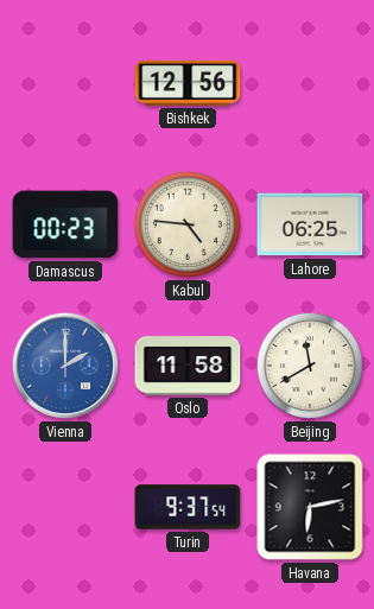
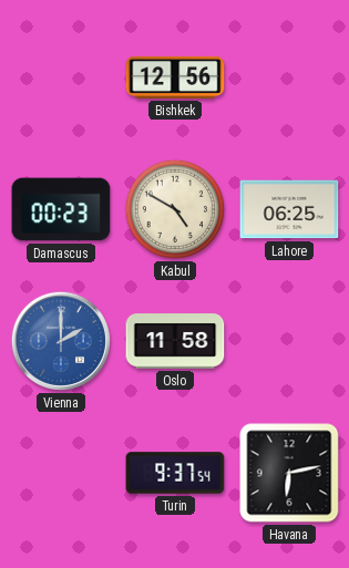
Kabul: 4:46 -> 4:50
Beijing: 11:40 -> none
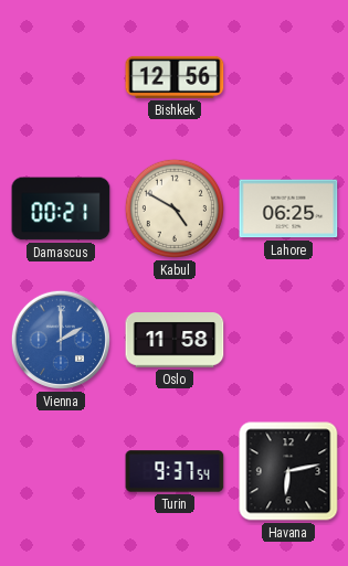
Damascus: 00:23 -> 00:21
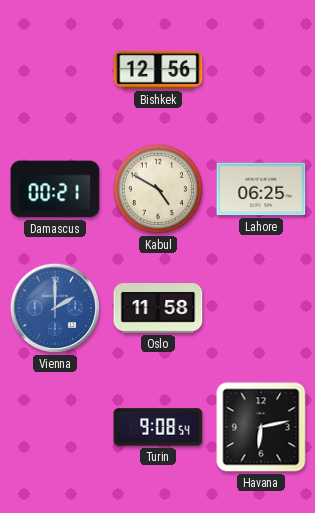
Turin: 9:37 -> 9:08
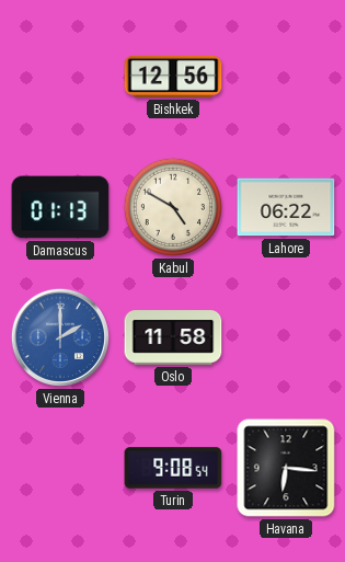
Damascus: 00:21 -> 01:13
Lahore: 06:25 -> 06:22
Havana: 6:13 -> 6:16
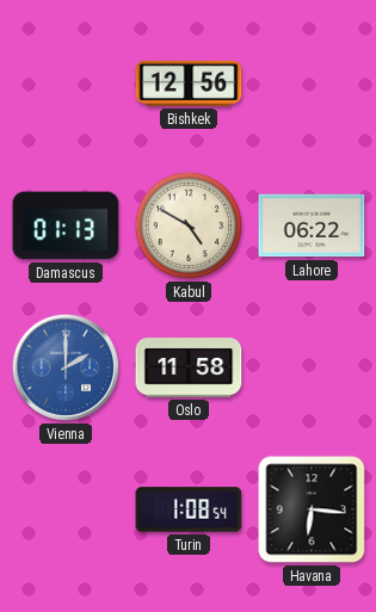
Turin: 9:08 -> 1:08
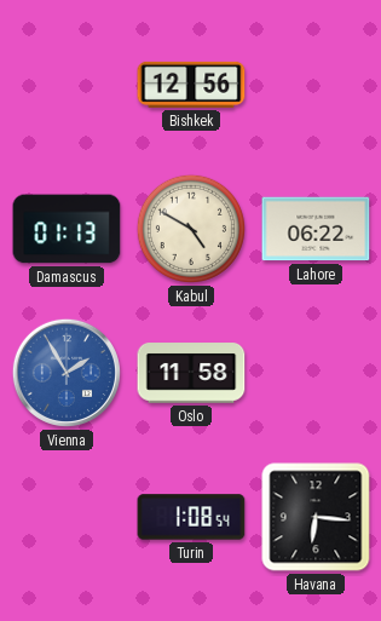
Vienna: 2:00 -> 1:55
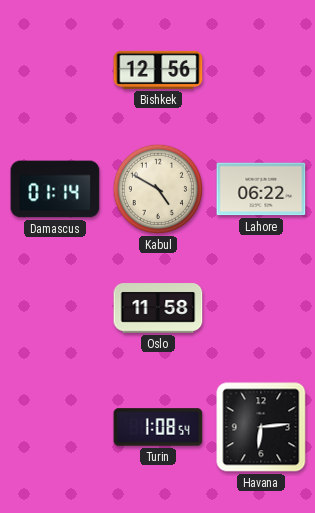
Damascus: 01:13 -> 01:14
Vienna: 1:55 -> none
Havana: 6:16 -> 6:14
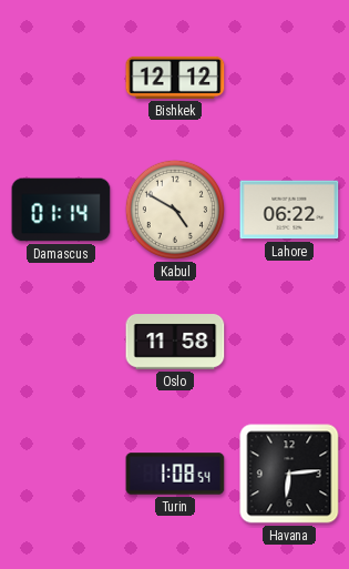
Bishkek: 12:56 -> 12:12
